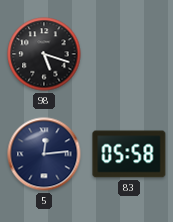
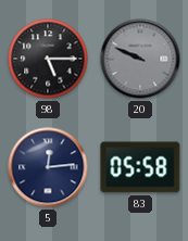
98: 5:18 -> 5:15
20: none -> 9:49
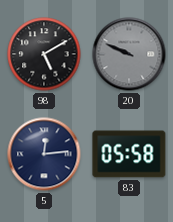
98: 5:15 -> 5:10
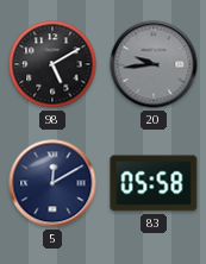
20: 9:49 -> 9:44
5: 12:14 -> 12:10
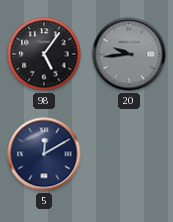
98: 5:10 -> 5:06
83: 05:58 -> none
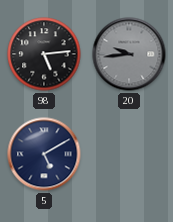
98: 5:06 -> 5:14
5: 12:10 -> 5:10
